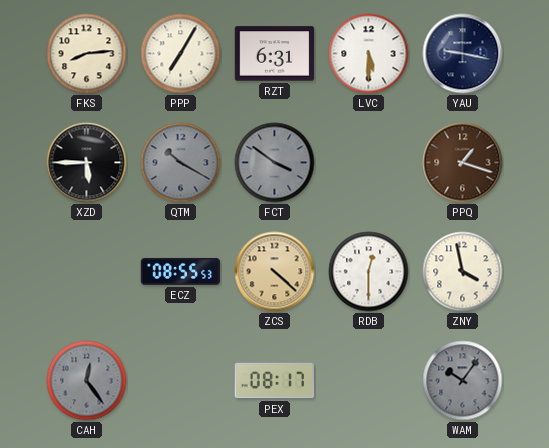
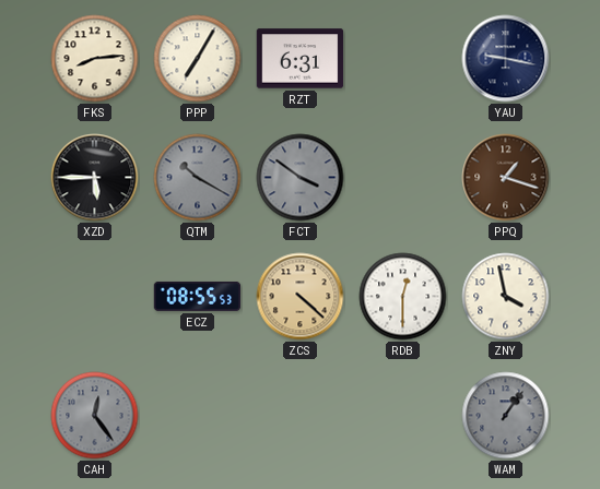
LVC: 5:30 -> none
PEX: 08:17 -> none
WAM: 10:06 -> 1:06
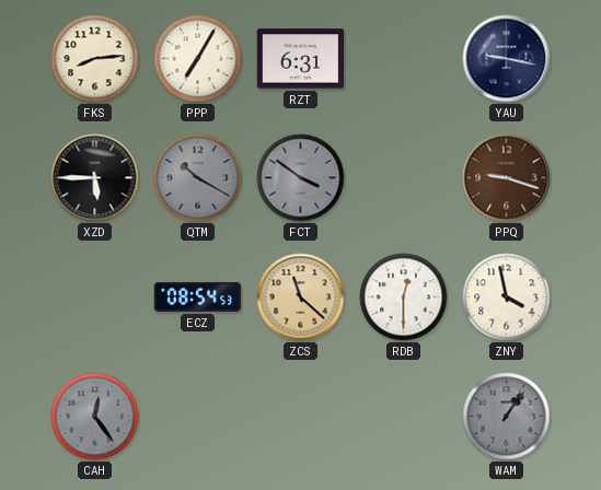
PPQ: 1:18 -> 9:18
ECZ: 08:55 -> 08:54
ZCS: 4:22 -> 11:22
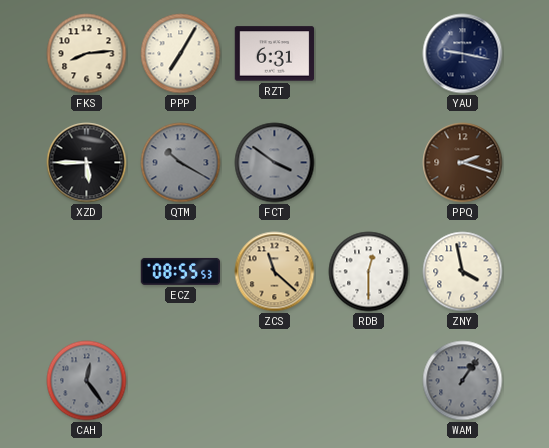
PPQ: 9:18 -> 2:18
ECZ: 08:54 -> 08:55
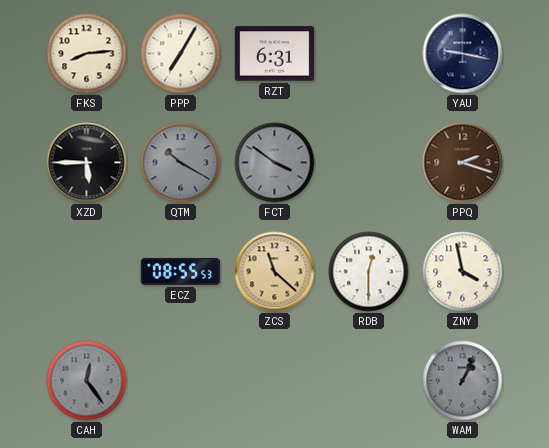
WAM: 1:06 -> 1:04
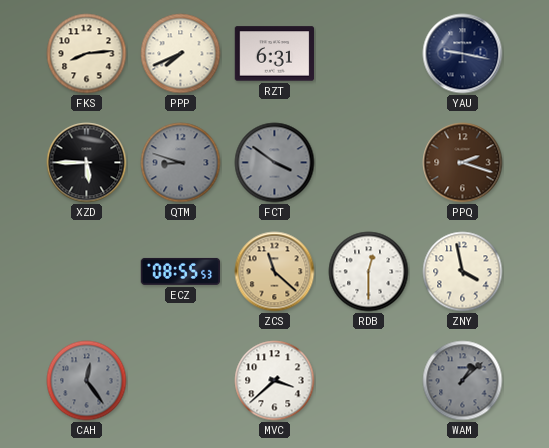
PPP: 7:05 -> 7:41
QTM: 10:20 -> 8:48
MVC: none -> 3:38
WAM: 1:04 -> 1:08
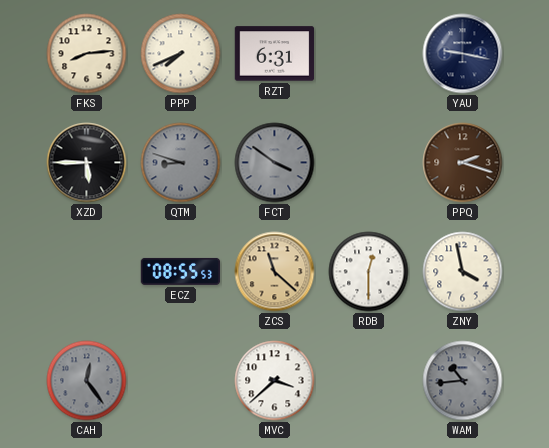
WAM: 1:08 -> 10:44
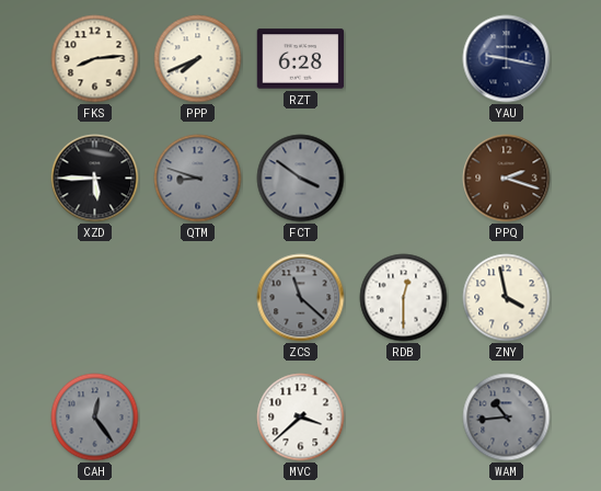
RZT: 6:31 -> 6:28
ECZ: 08:55 -> none
ZCS dial: champagne -> grey
